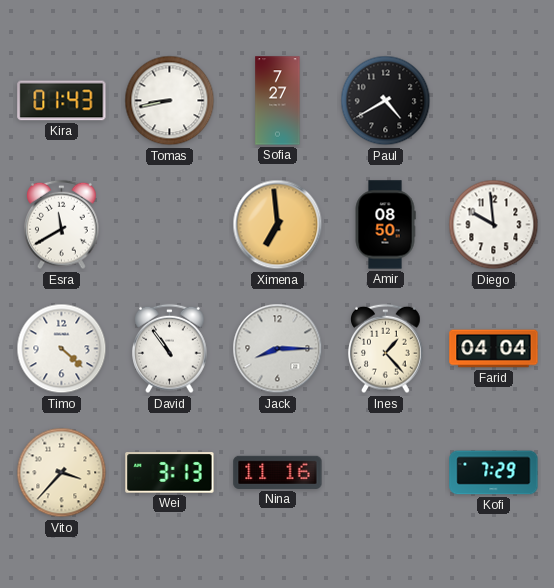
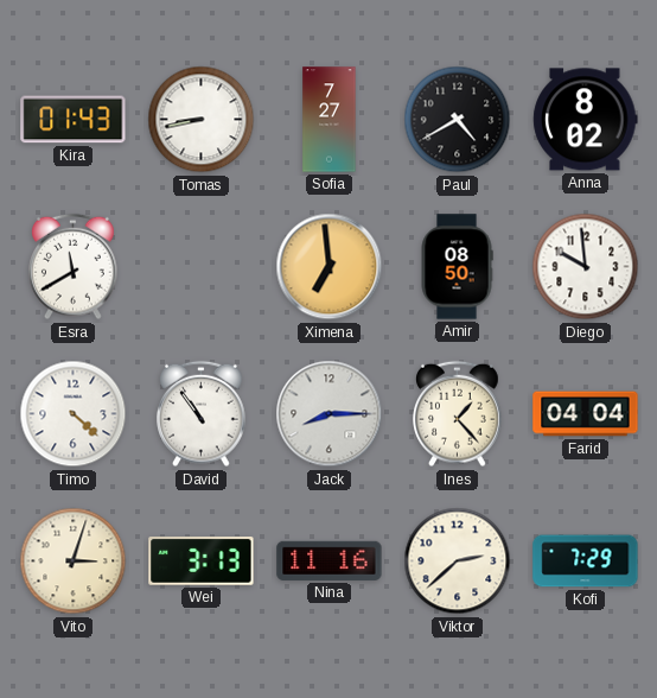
Anna: none -> 8:02
Vito: 3:37 -> 3:03
Viktor: none -> 2:38
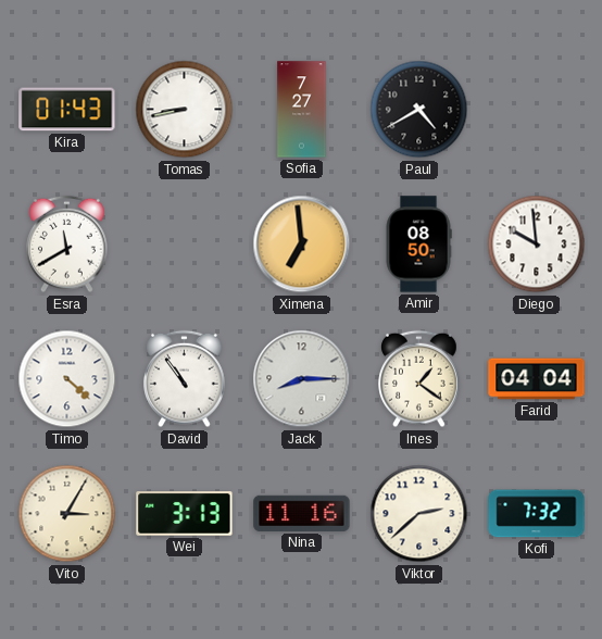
Anna: 8:02 -> none
Ines: 1:23 -> 1:21
Vito: 3:03 -> 3:05
Kofi: 7:29 -> 7:32
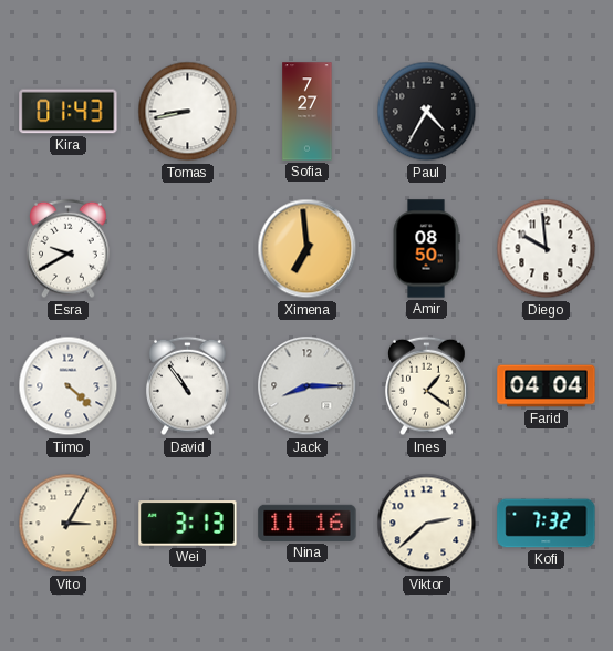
Paul: 4:40 -> 4:35
Esra: 11:40 -> 9:40
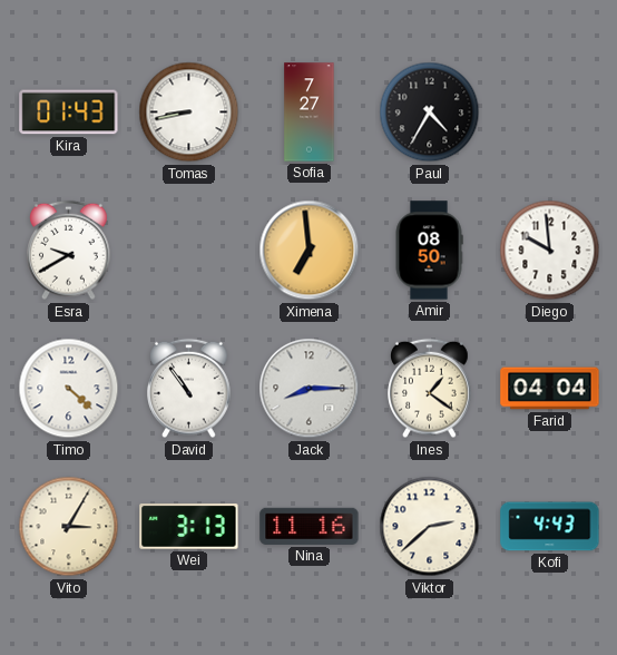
Kofi: 7:32 -> 4:43
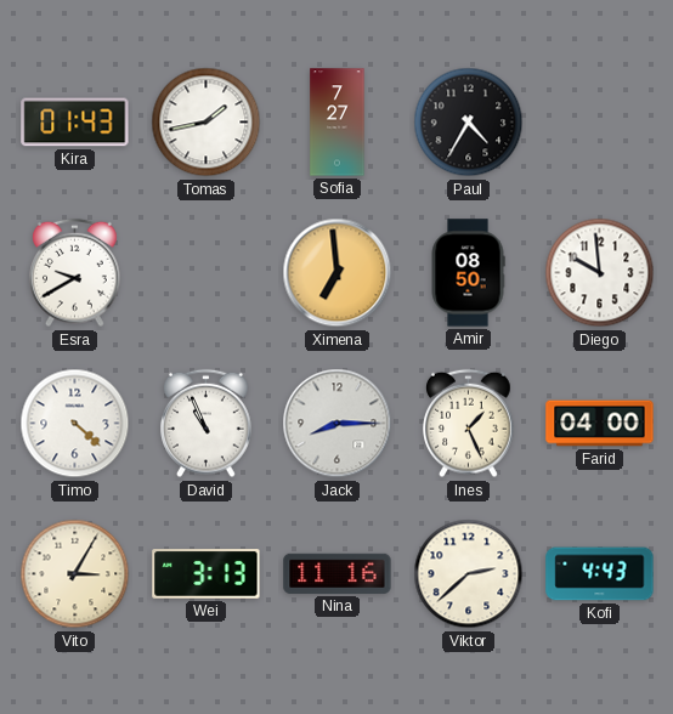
Tomas: 8:43 -> 1:43
David: 10:54 -> 10:56
Ines: 1:21 -> 1:26
Farid: 04:04 -> 04:00
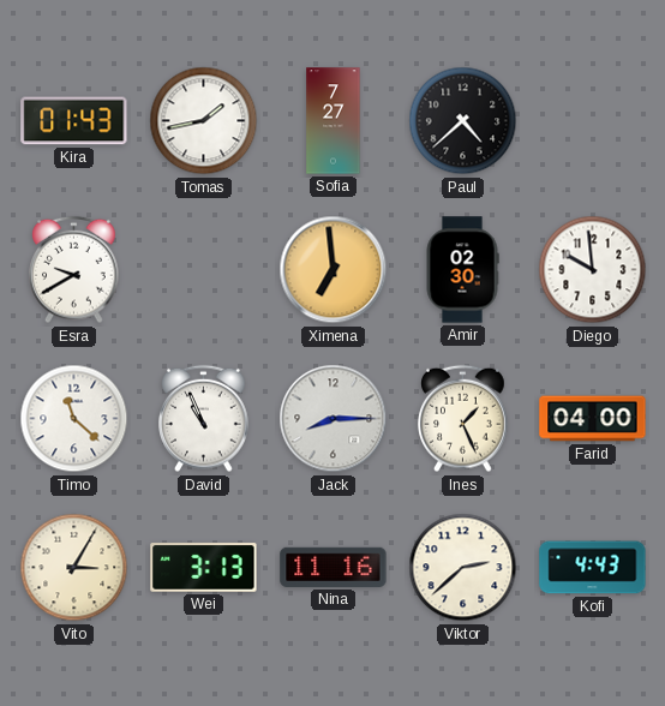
Paul: 4:35 -> 4:38
Amir: 08:50 -> 02:30
Timo: 4:22 -> 11:22
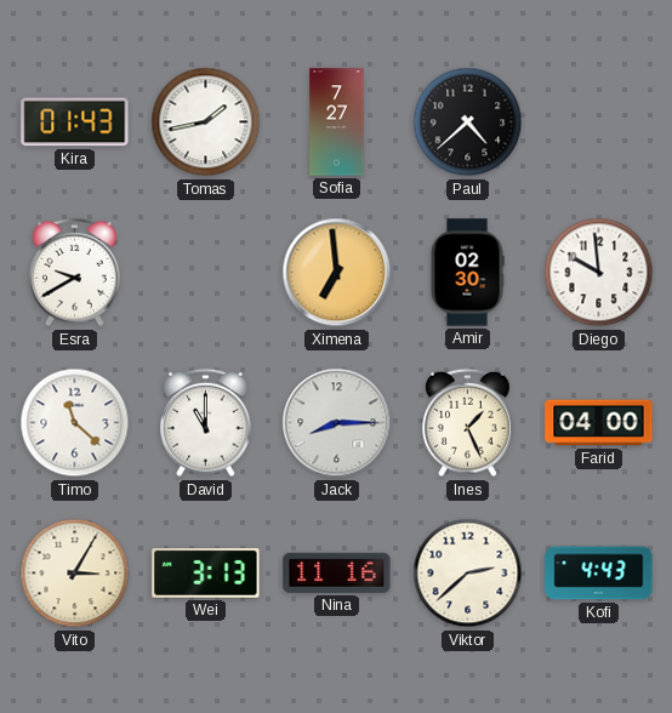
David: 10:56 -> 11:00
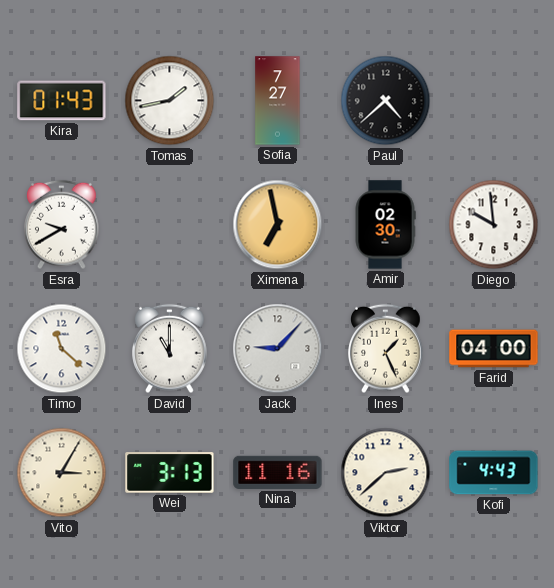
Ximena: 6:59 -> 6:58
Jack: 8:15 -> 9:07
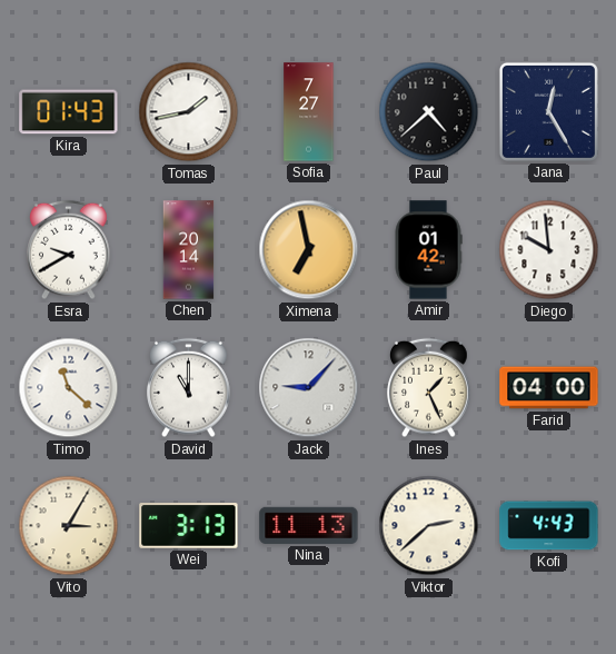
Jana: none -> 12:25
Chen: none -> 20:14
Amir: 02:30 -> 01:42
Nina: 11:16 -> 11:13
